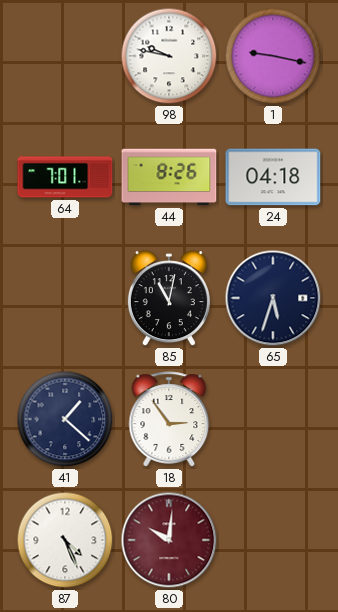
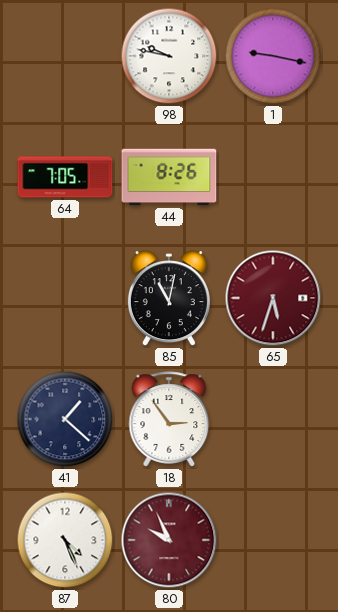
64: 7:01 -> 7:05
24: 04:18 -> none
65 dial: navy -> burgundy
80: 10:01 -> 9:56
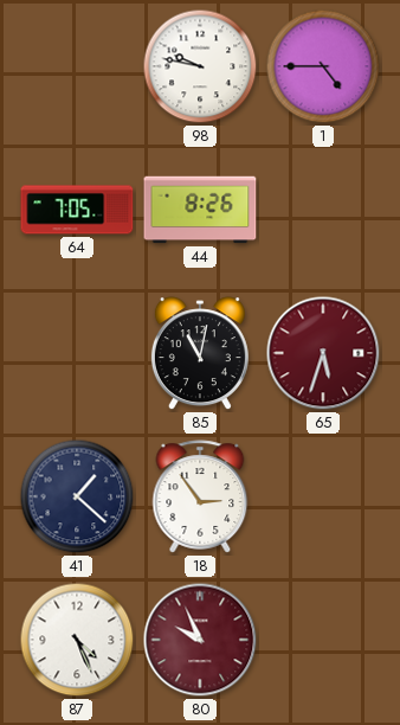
1: 9:17 -> 4:45
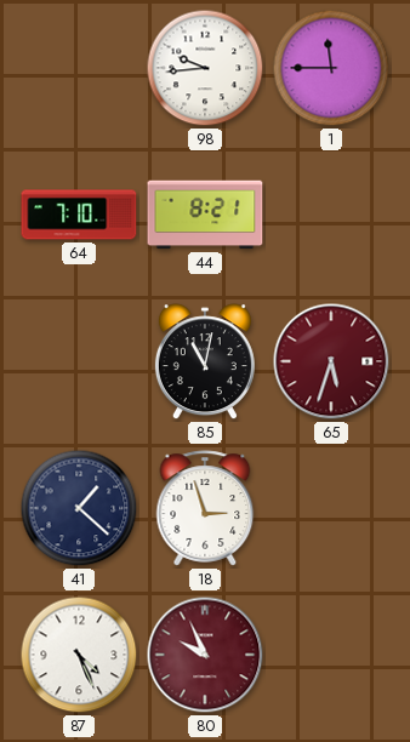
98: 9:47 -> 9:44
1: 4:45 -> 11:45
64: 7:05 -> 7:10
44: 8:26 -> 8:21
18: 2:54 -> 2:57
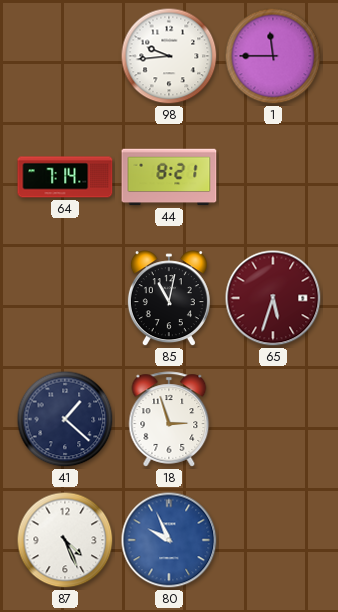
64: 7:10 -> 7:14
80 dial: burgundy -> blue
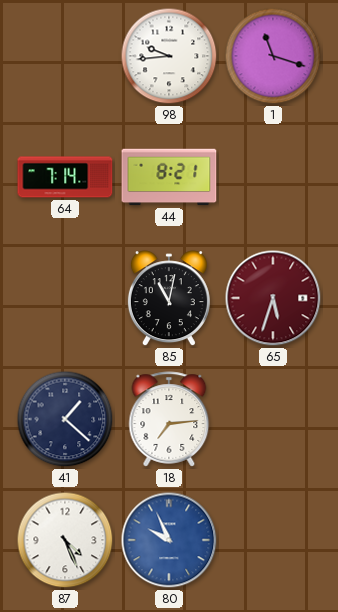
1: 11:45 -> 11:18
18: 2:57 -> 7:14
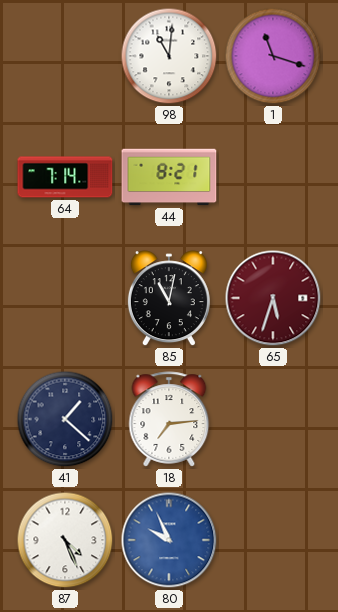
98: 9:44 -> 11:01
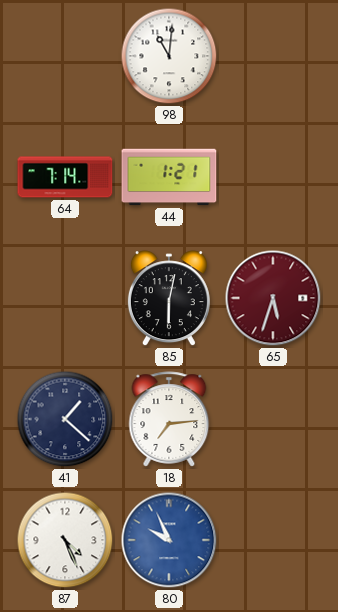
1: 11:18 -> none
44: 8:21 -> 1:21
85: 11:02 -> 6:02
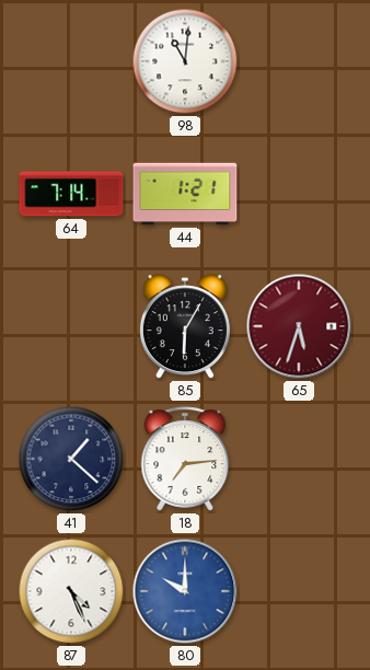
85: 6:02 -> 6:05
80: 9:56 -> 10:00
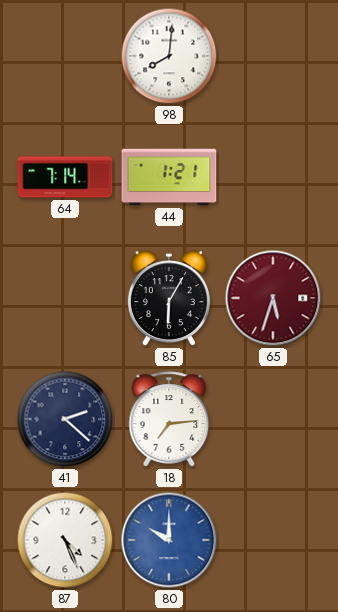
98: 11:01 -> 8:01
41: 1:22 -> 2:22
